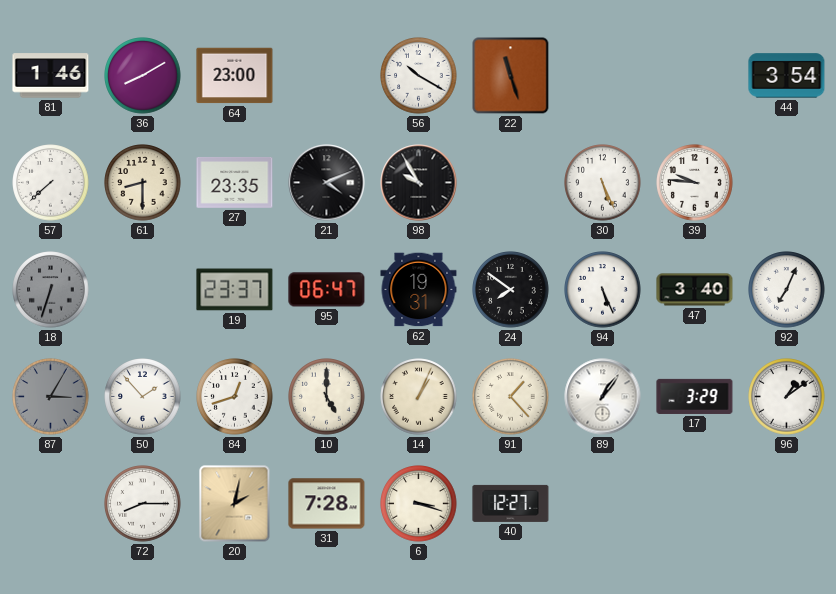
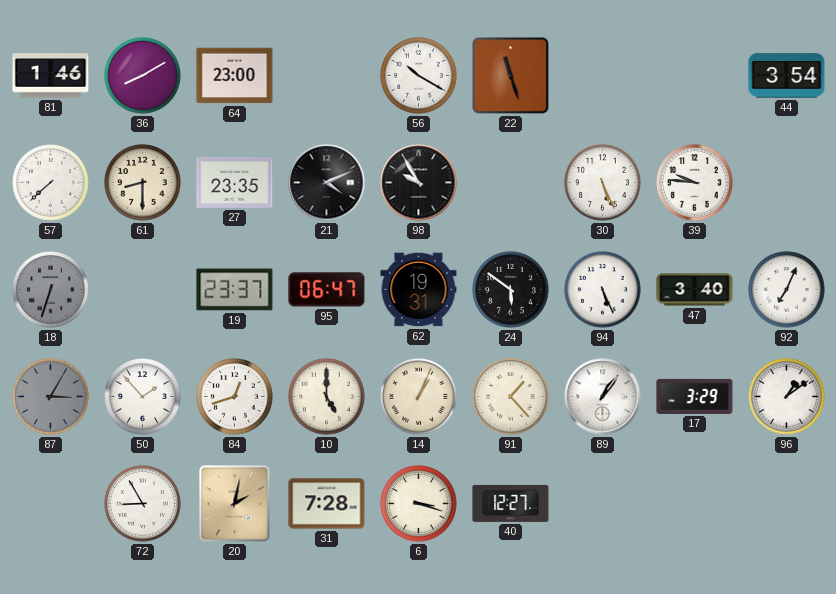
24: 7:51 -> 5:51
72: 8:15 -> 8:55
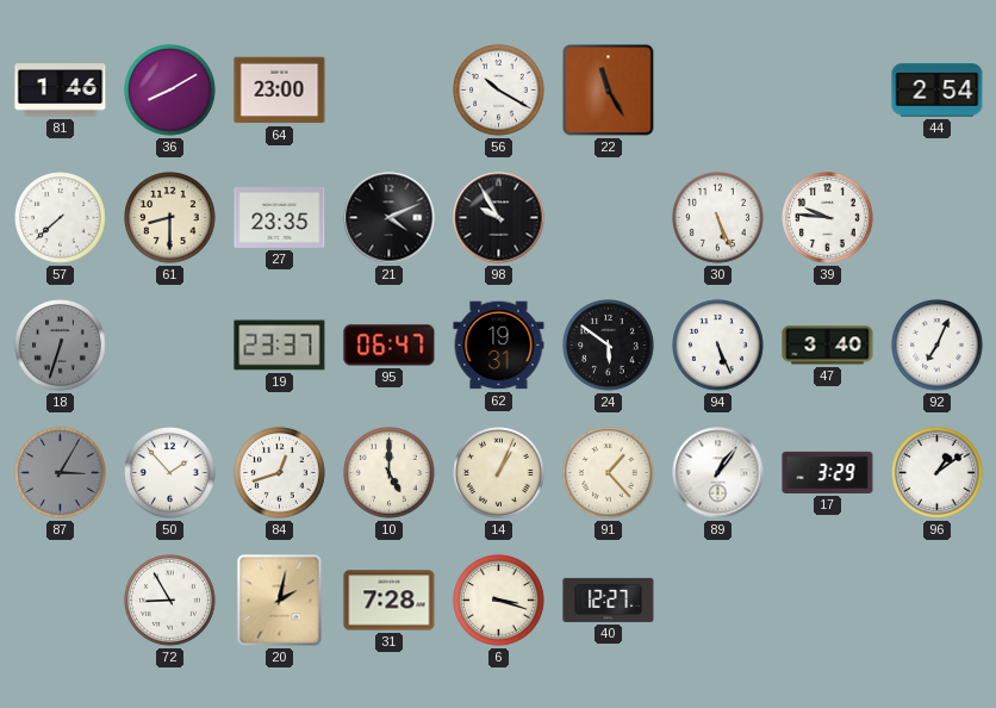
22: 11:27 -> 11:25
44: 3:54 -> 2:54
